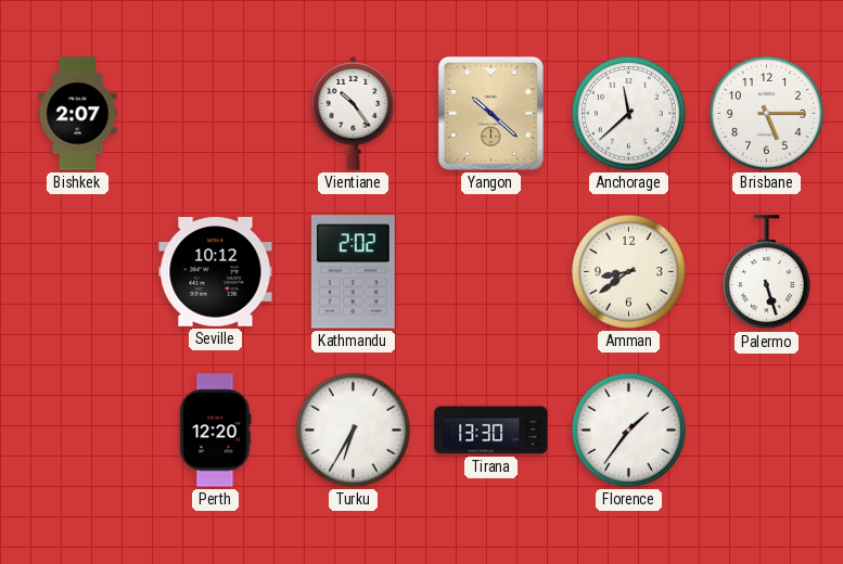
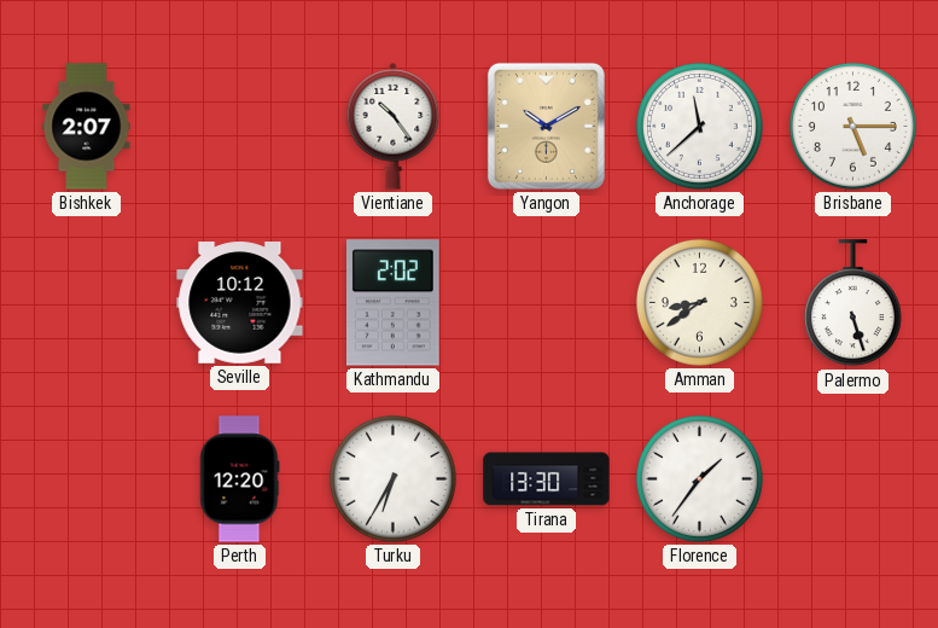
Yangon: 10:22 -> 10:10
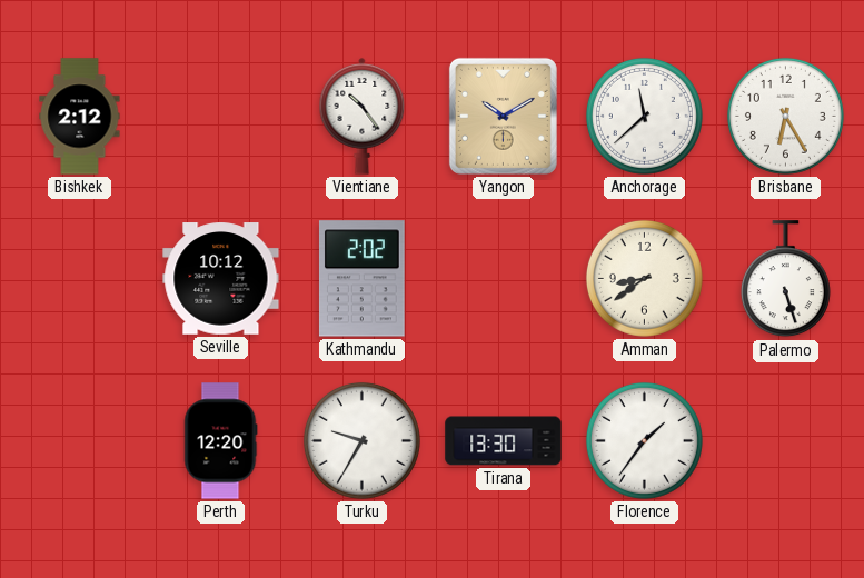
Bishkek: 2:07 -> 2:12
Brisbane: 5:15 -> 6:25
Turku: 6:35 -> 9:35
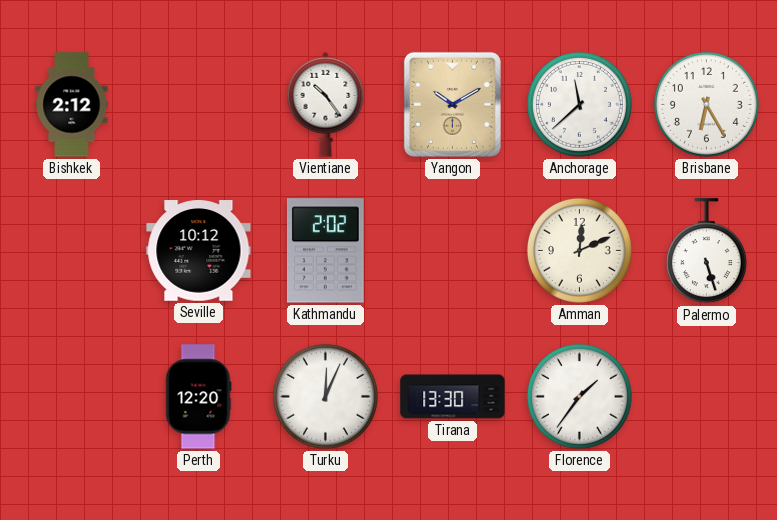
Amman: 8:39 -> 12:11
Turku: 9:35 -> 12:04
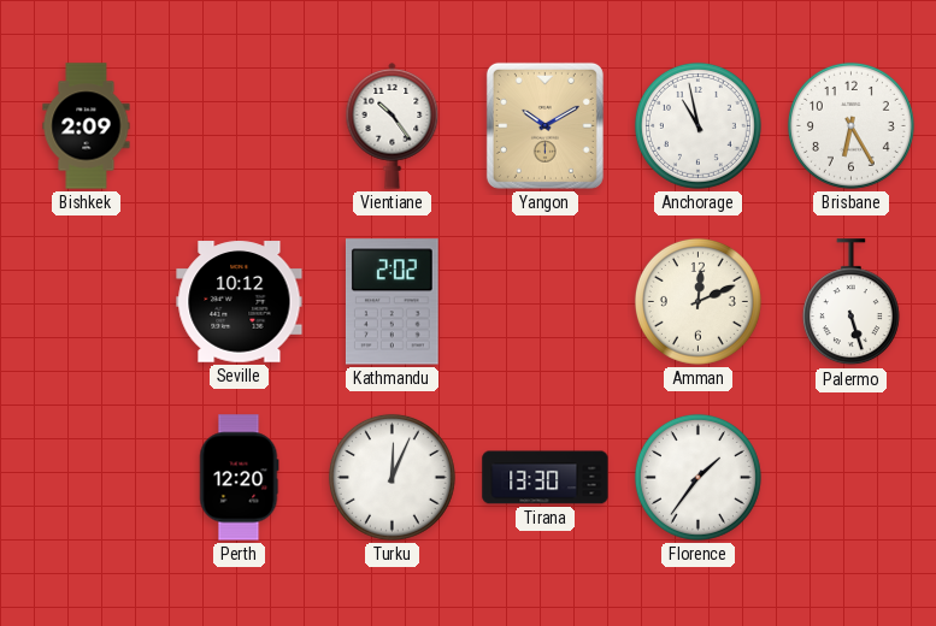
Bishkek: 2:12 -> 2:09
Anchorage: 11:38 -> 10:58
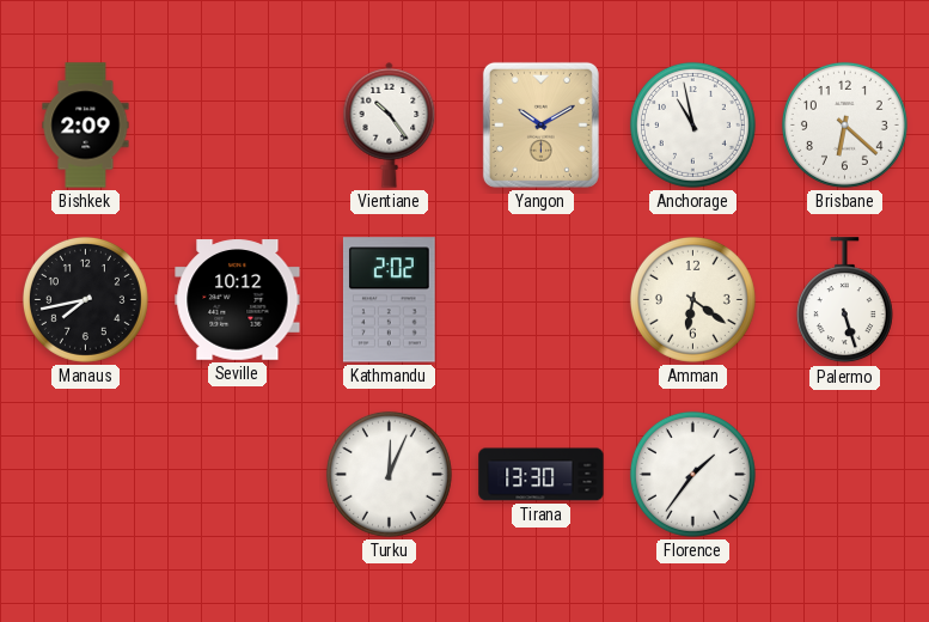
Brisbane: 6:25 -> 6:22
Manaus: none -> 7:43
Amman: 12:11 -> 6:21
Perth: 12:20 -> none
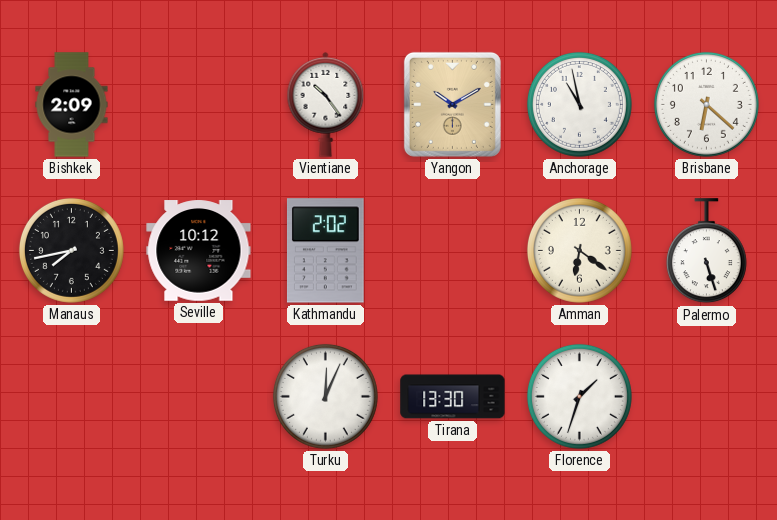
Florence: 1:36 -> 1:33
